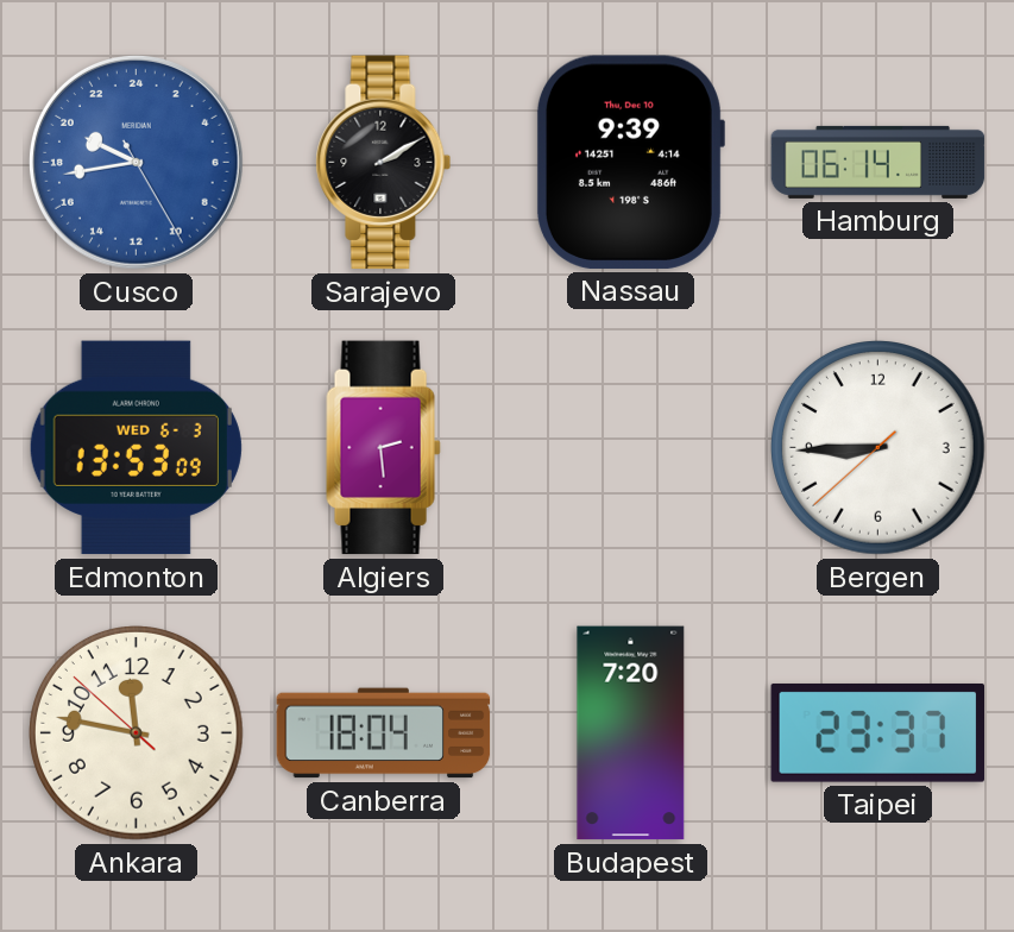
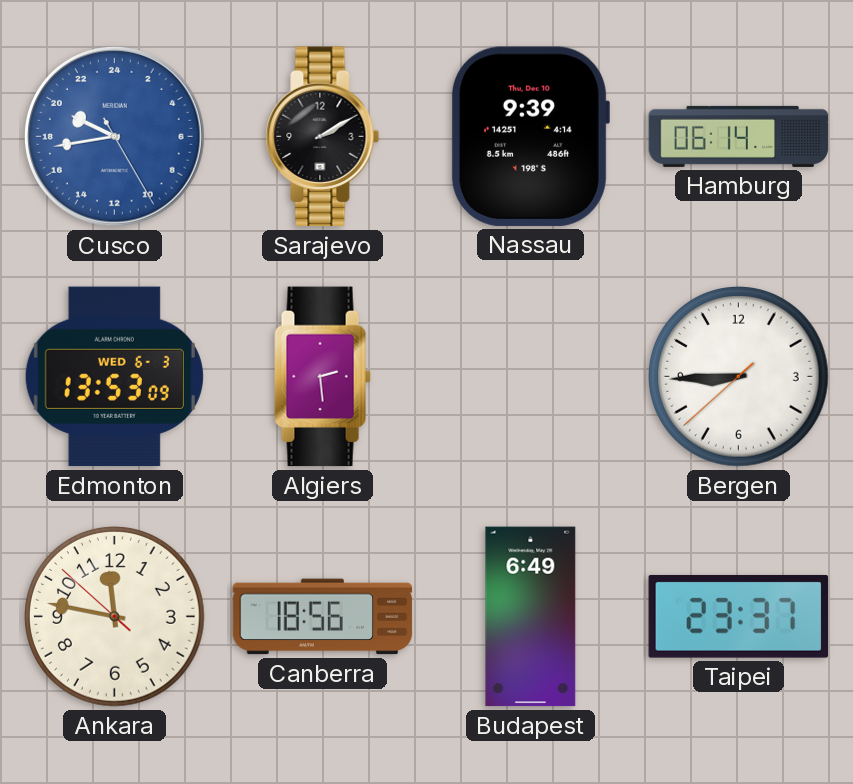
Canberra: 18:04 -> 18:56
Budapest: 7:20 -> 6:49
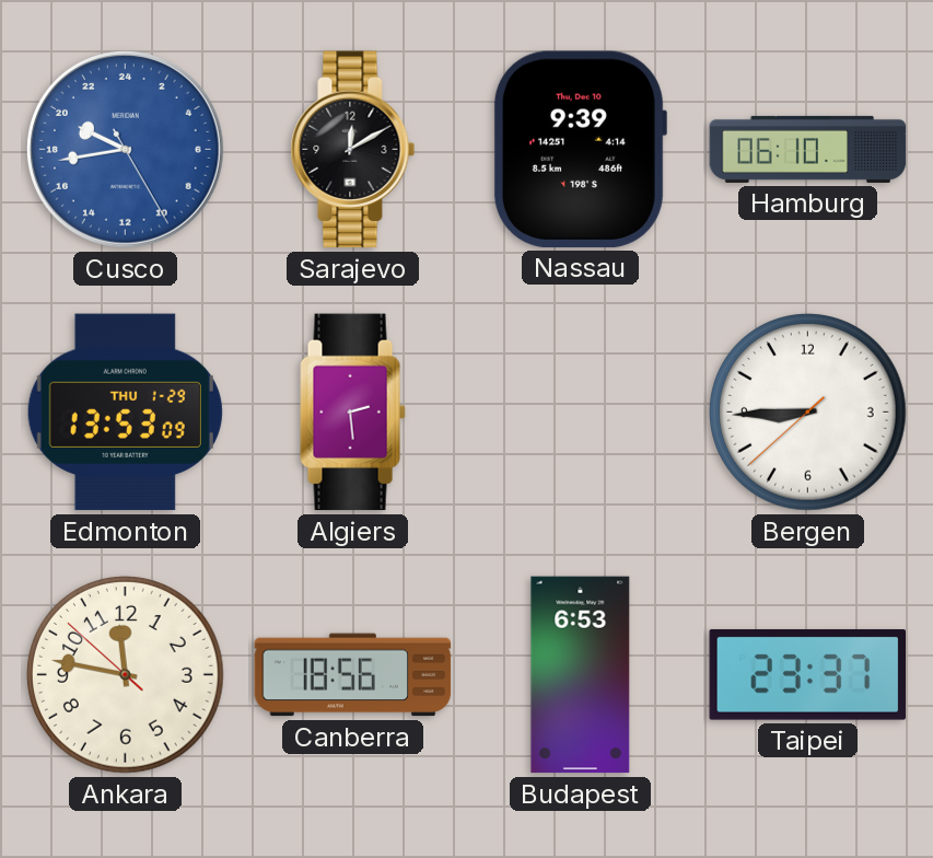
Sarajevo: 2:10 -> 12:10
Hamburg: 06:14 -> 06:10
Edmonton date: WED 6-3 -> THU 1-29
Budapest: 6:49 -> 6:53
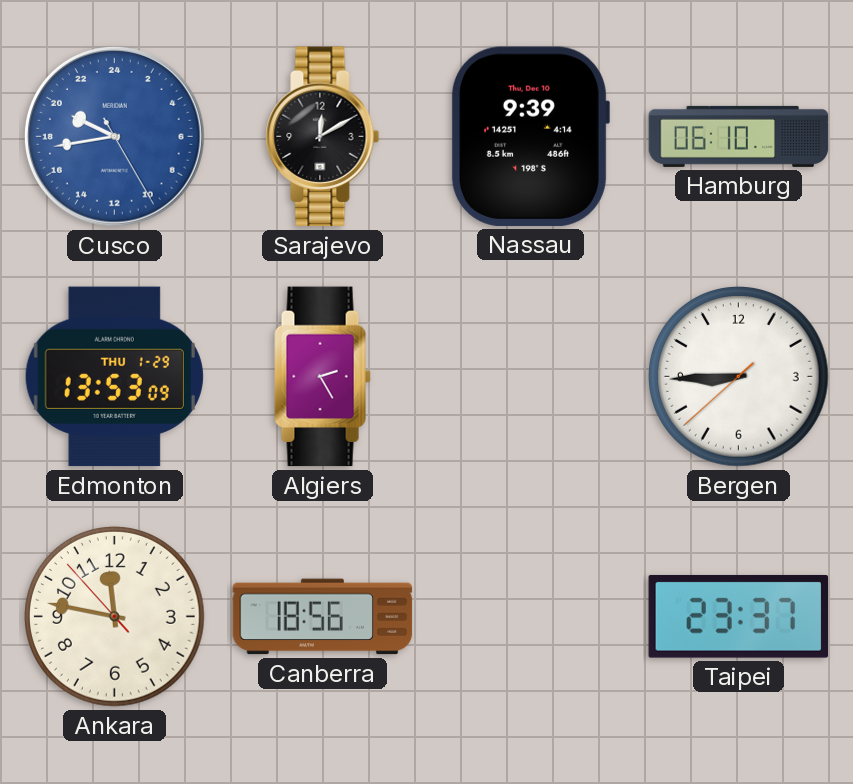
Algiers: 2:29 -> 2:25
Ankara: 11:46:52 -> 11:46:53
Budapest: 6:53 -> none
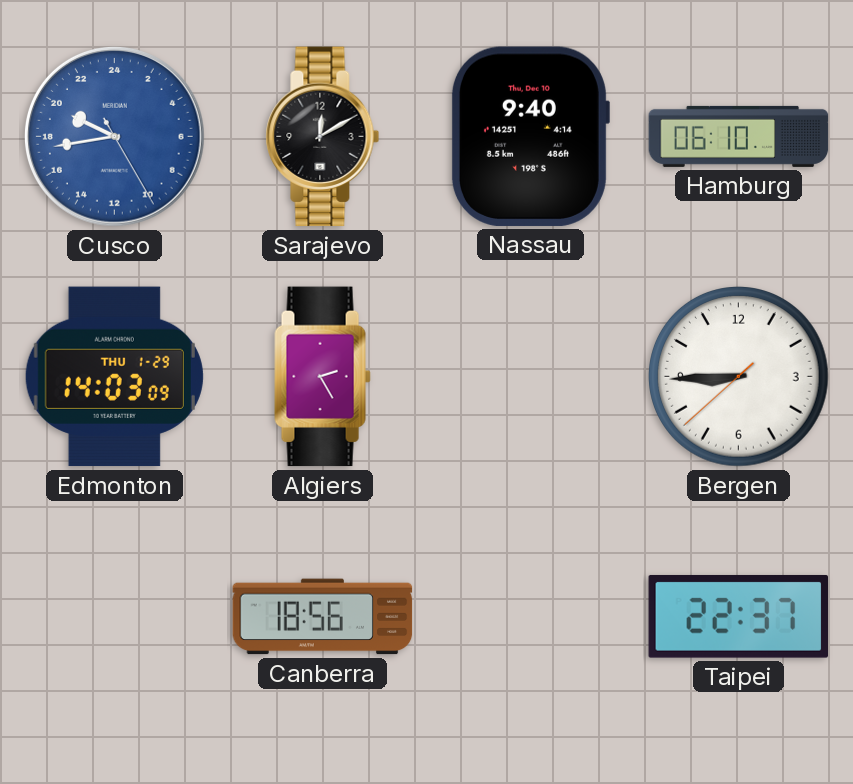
Nassau: 9:39 -> 9:40
Edmonton: 13:53 -> 14:03
Ankara: 11:46 -> none
Taipei: 23:37 -> 22:37
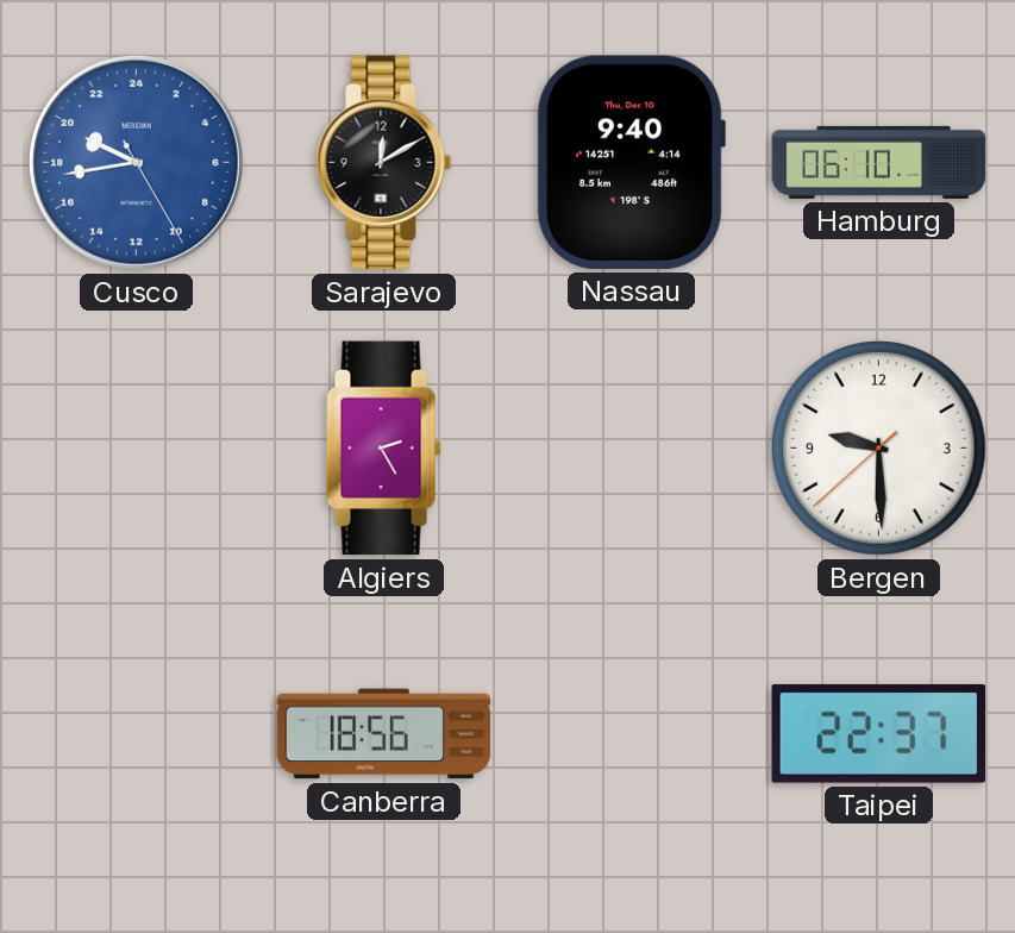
Edmonton: 14:03 -> none
Bergen: 8:44 -> 9:29
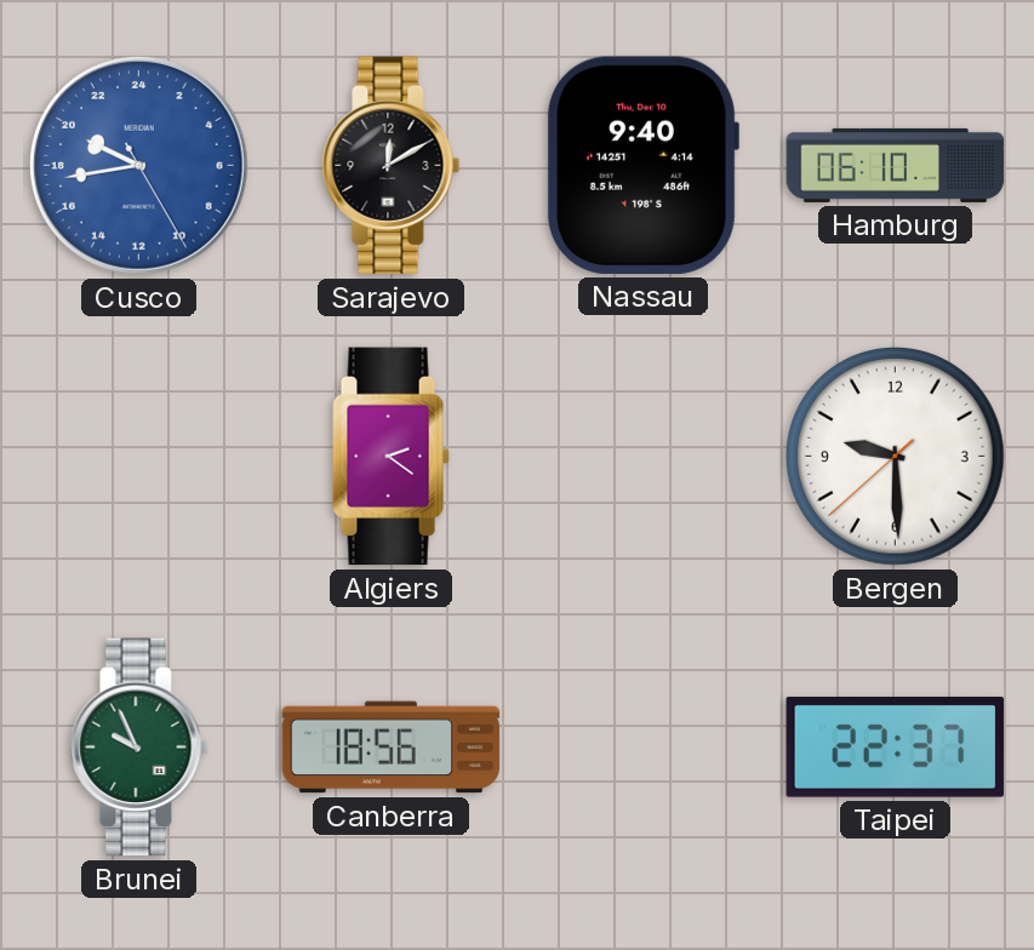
Algiers: 2:25 -> 2:21
Brunei: none -> 9:56
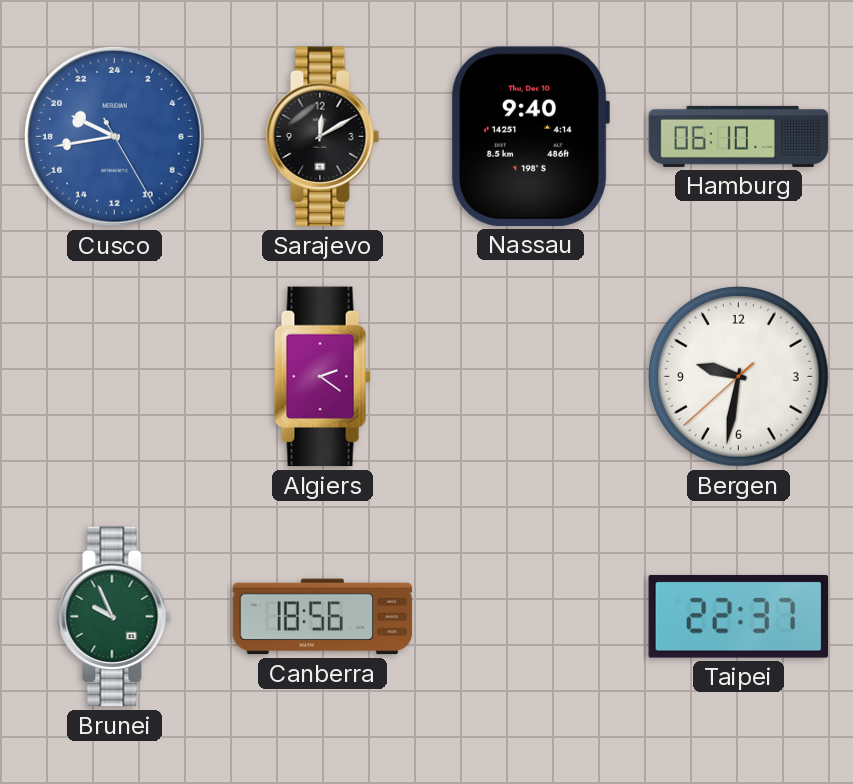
Bergen: 9:29 -> 9:31
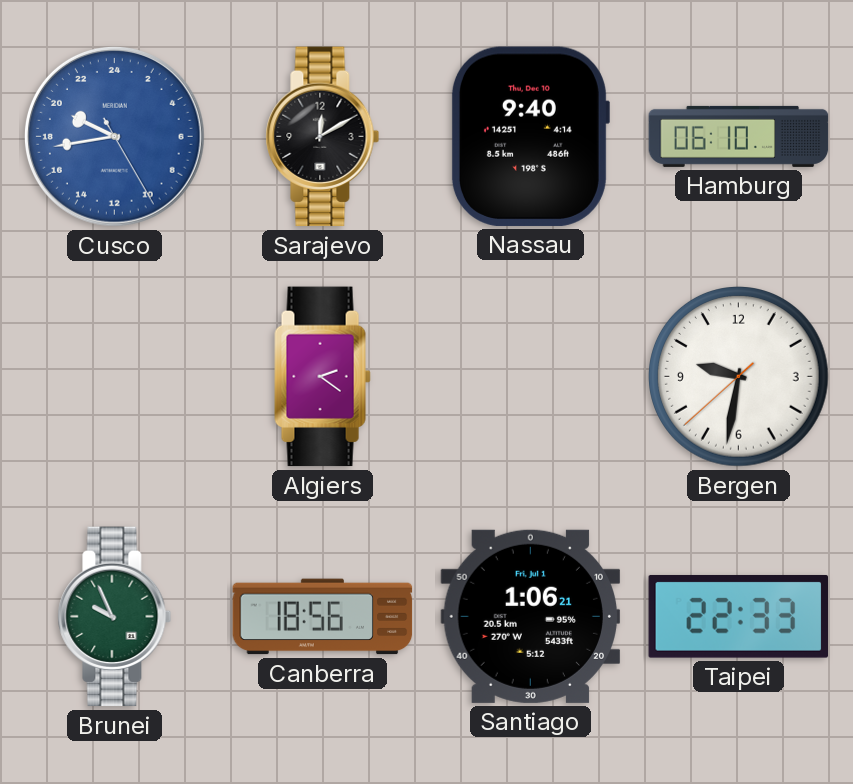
Santiago: none -> 1:06
Taipei: 22:37 -> 22:33
